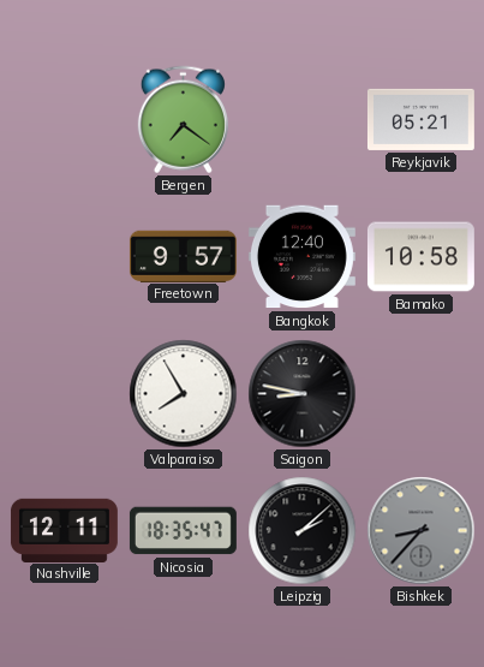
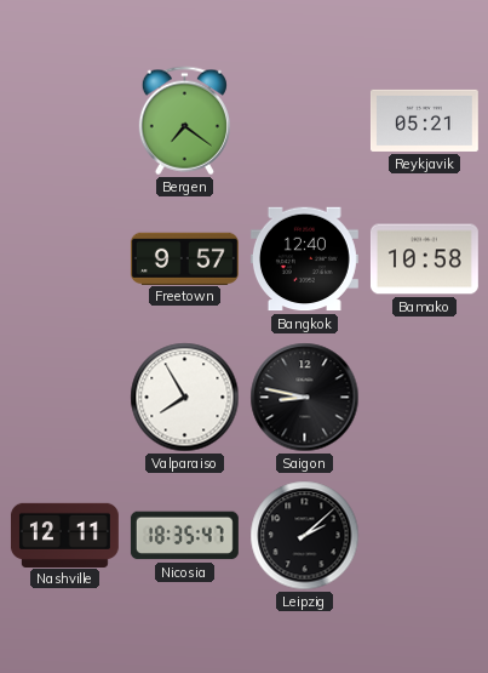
Bishkek: 8:37 -> none
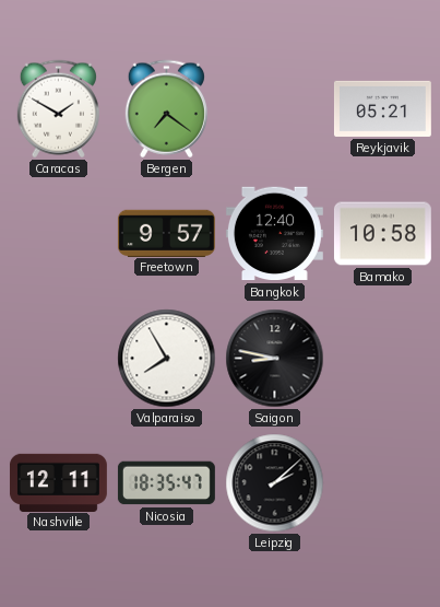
Caracas: none -> 1:50
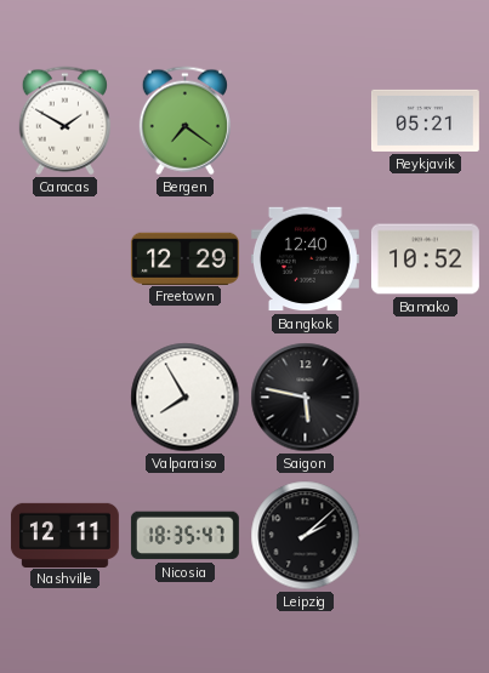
Freetown: 9:57 -> 12:29
Bamako: 10:58 -> 10:52
Saigon: 8:47 -> 5:47
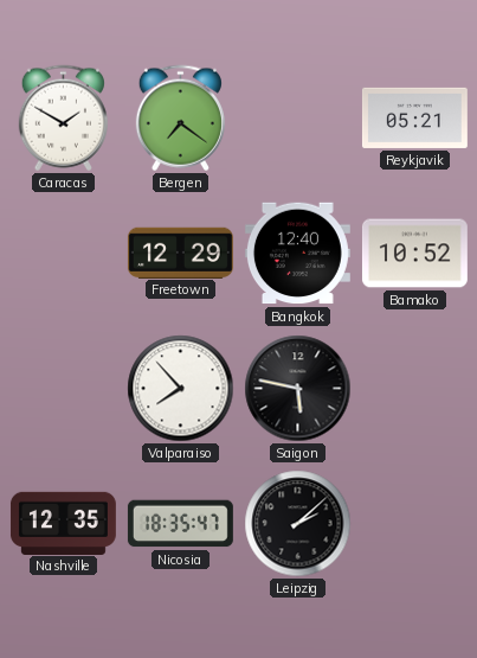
Valparaiso: 7:55 -> 7:53
Nashville: 12:11 -> 12:35
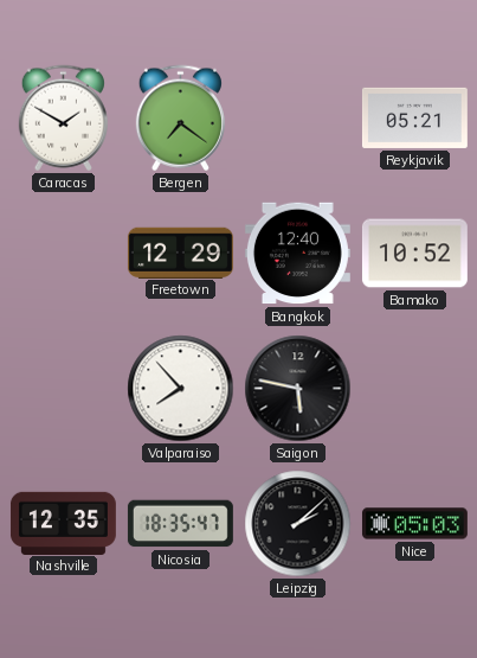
Nice: none -> 05:03
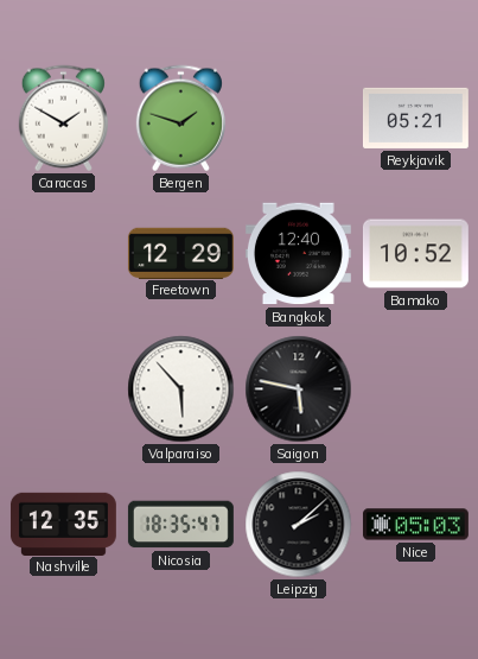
Bergen: 7:21 -> 1:48
Valparaiso: 7:53 -> 5:53
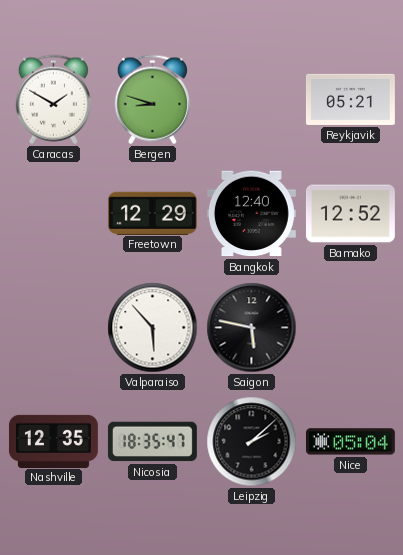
Bergen: 1:48 -> 8:48
Bamako: 10:52 -> 12:52
Nice: 05:03 -> 05:04
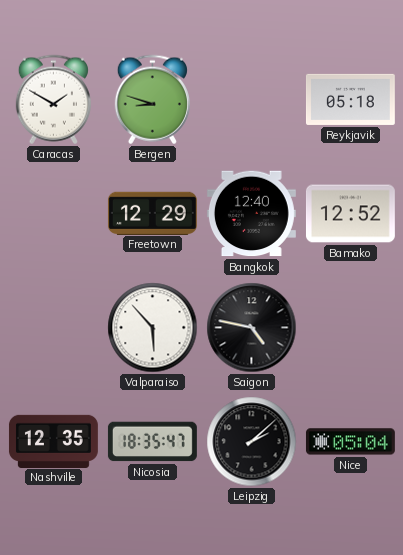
Reykjavik: 05:21 -> 05:18
Saigon: 5:47 -> 4:47
